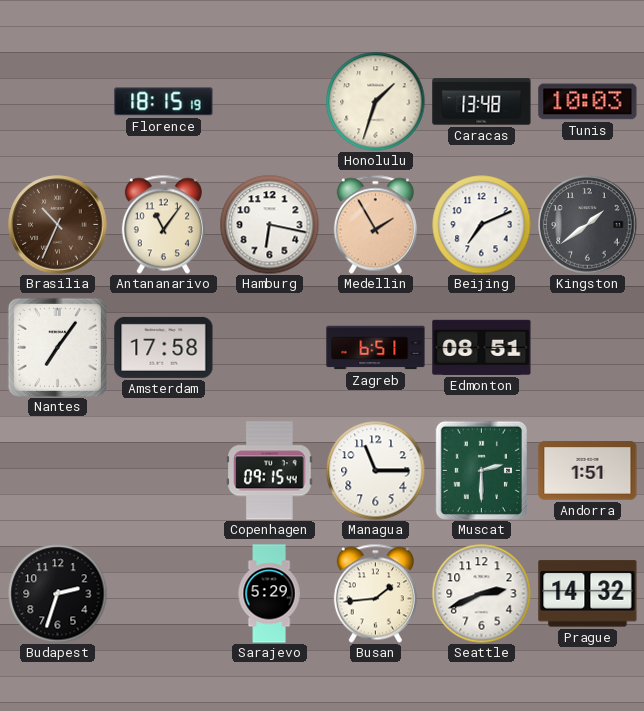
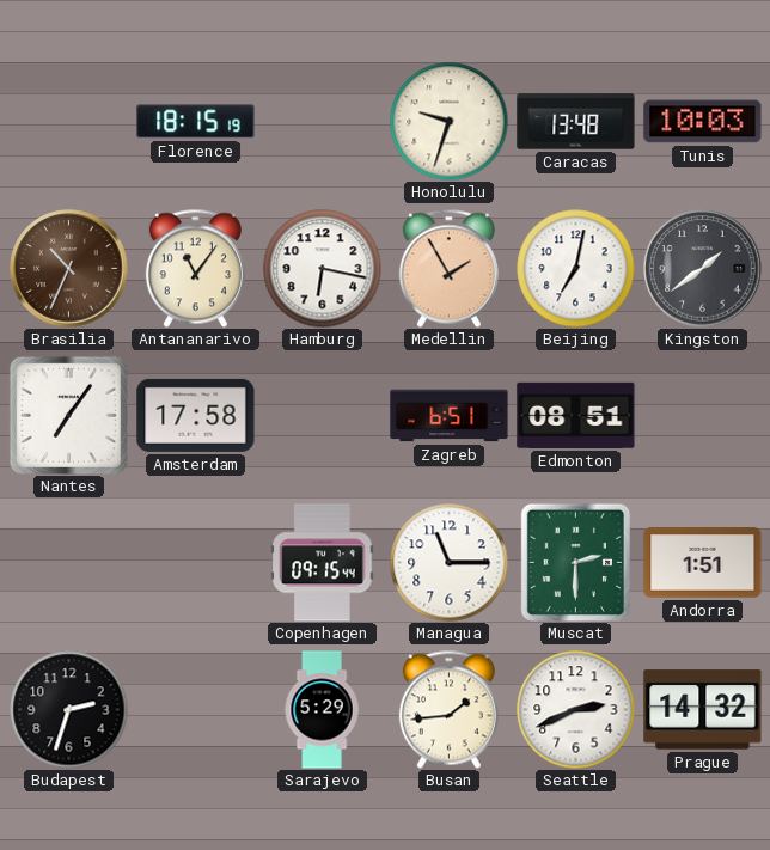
Honolulu: 1:33 -> 9:33
Beijing: 7:11 -> 7:02
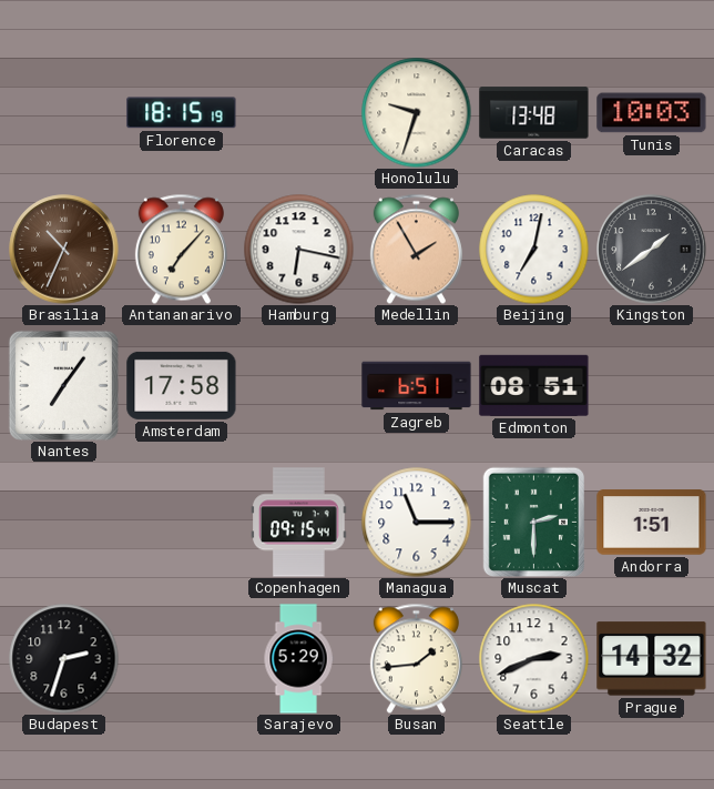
Antananarivo: 11:06 -> 7:07
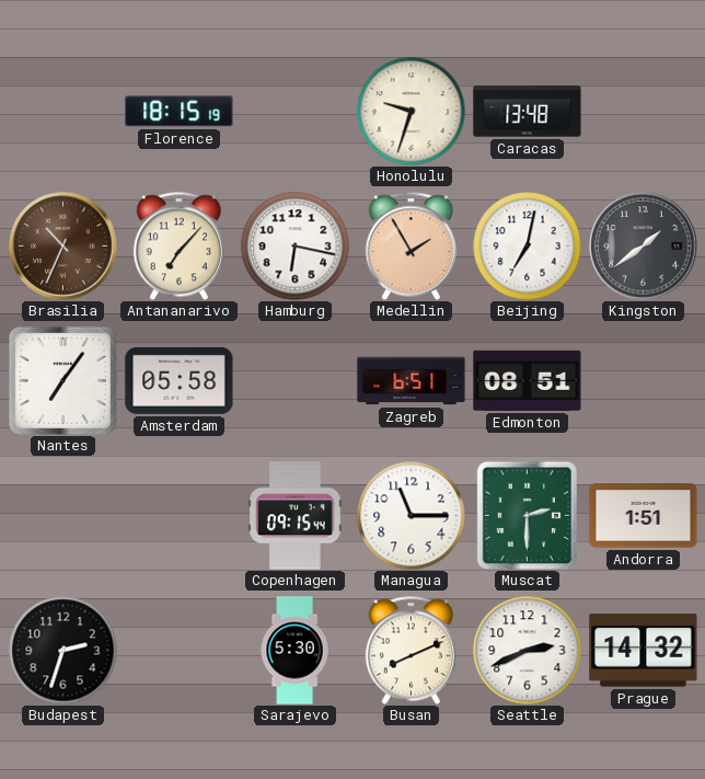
Tunis: 10:03 -> none
Amsterdam: 17:58 -> 05:58
Sarajevo: 5:29 -> 5:30
Busan: 1:44 -> 8:11
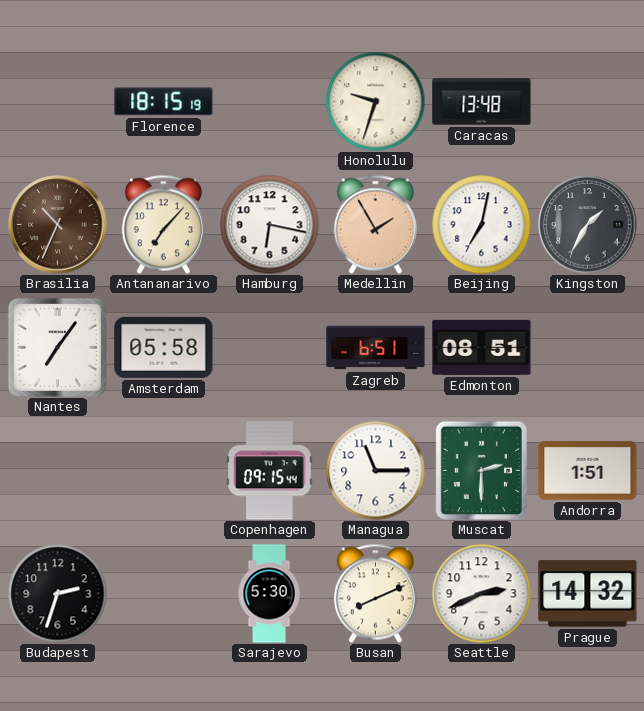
Kingston: 1:39 -> 1:35
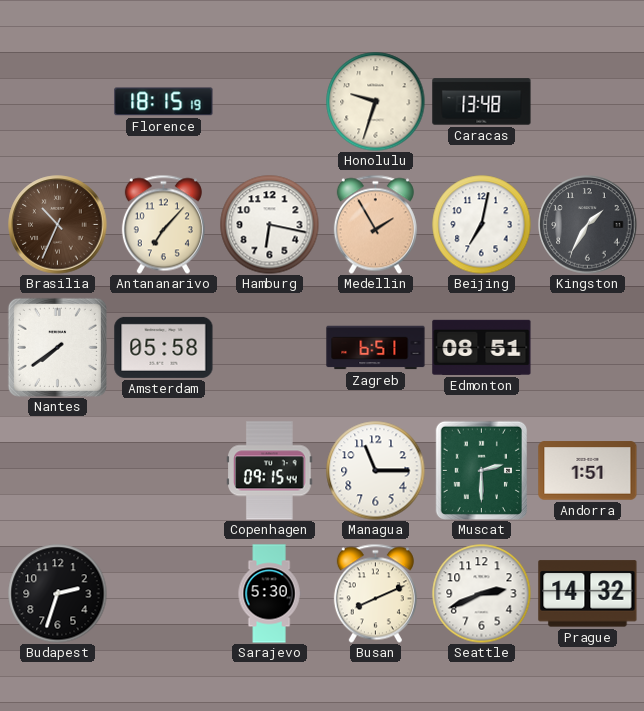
Nantes: 7:06 -> 7:39
